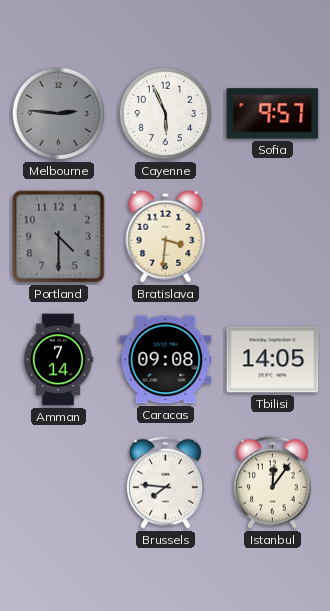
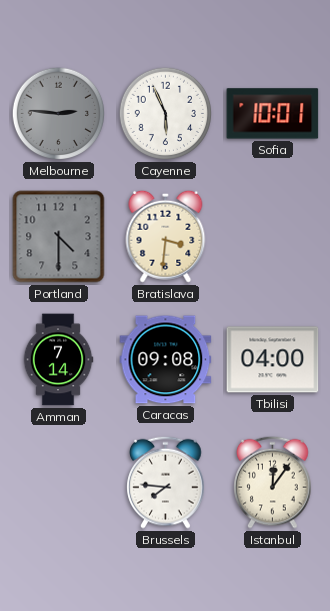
Sofia: 9:57 -> 10:01
Tbilisi: 14:05 -> 04:00
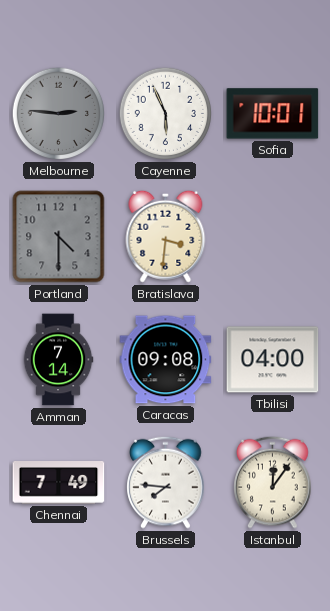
Chennai: none -> 7:49
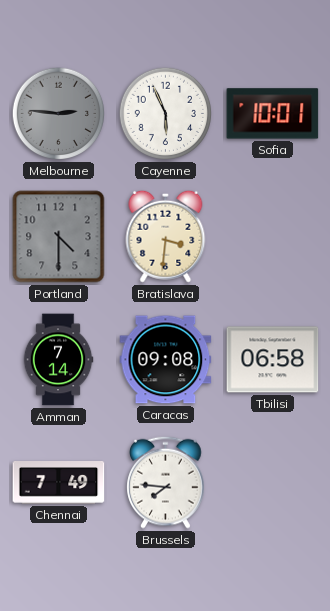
Tbilisi: 04:00 -> 06:58
Istanbul: 12:06 -> none
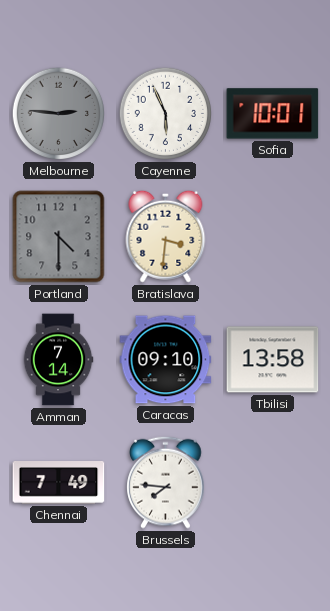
Caracas: 09:08 -> 09:10
Tbilisi: 06:58 -> 13:58
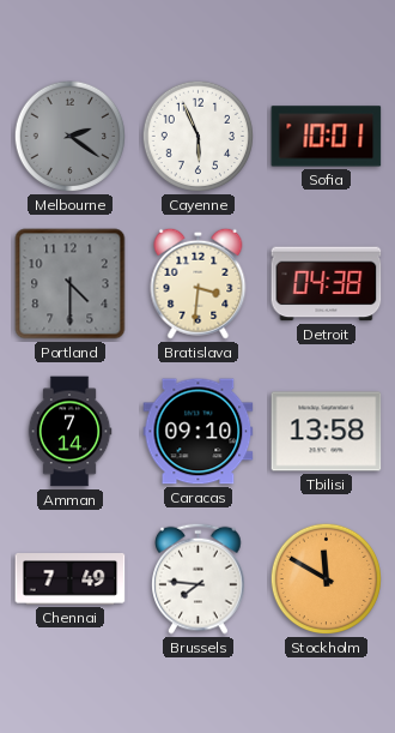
Melbourne: 2:46 -> 2:21
Detroit: none -> 04:38
Stockholm: none -> 11:50
